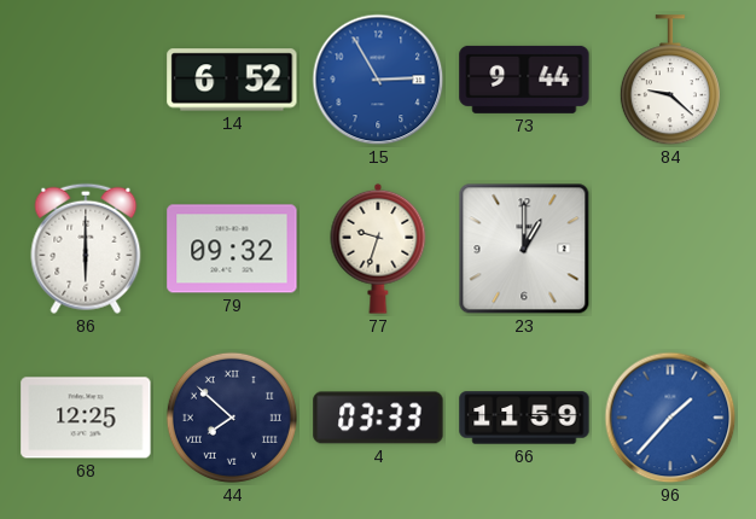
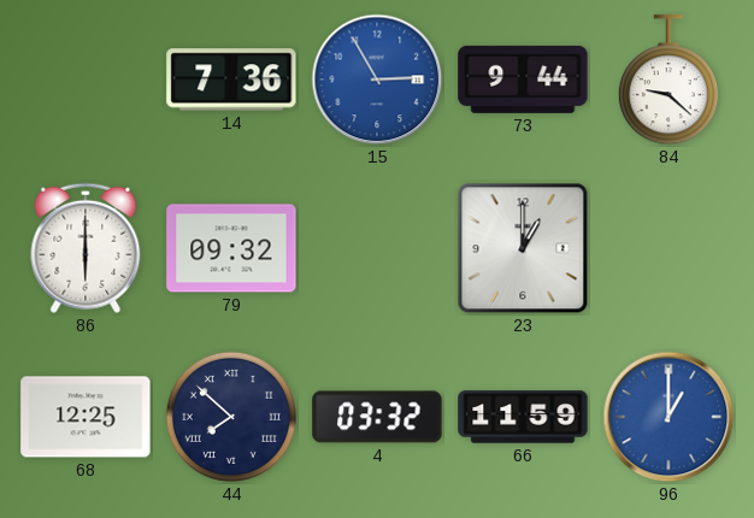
14: 6:52 -> 7:36
77: 9:33 -> none
4: 03:33 -> 03:32
96: 1:37 -> 1:00
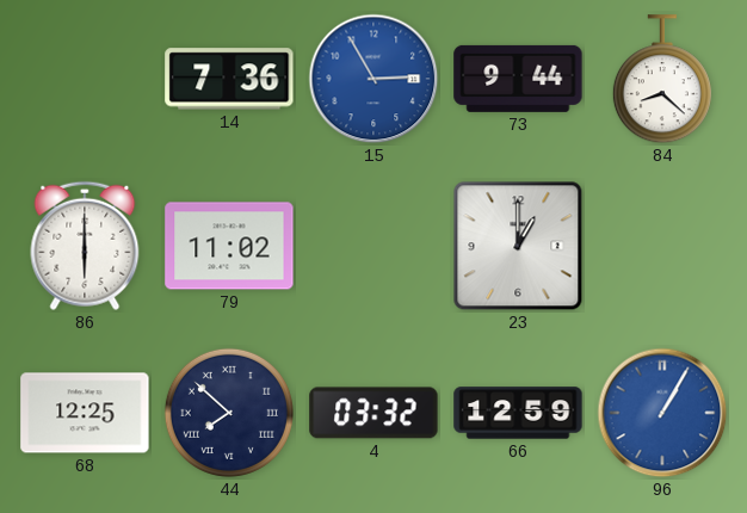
84: 9:22 -> 8:22
79: 09:32 -> 11:02
66: 11:59 -> 12:59
96: 1:00 -> 1:05
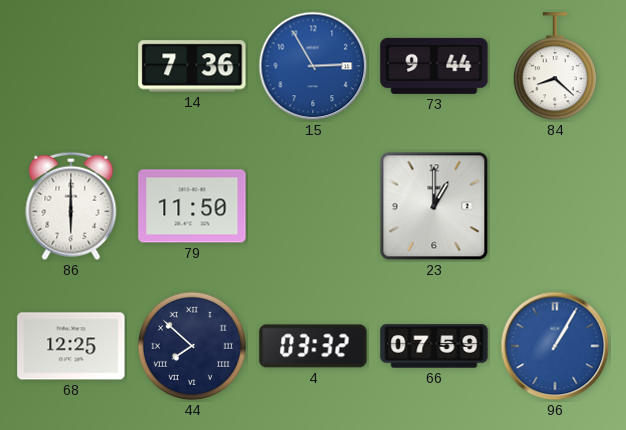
79: 11:02 -> 11:50
66: 12:59 -> 07:59
